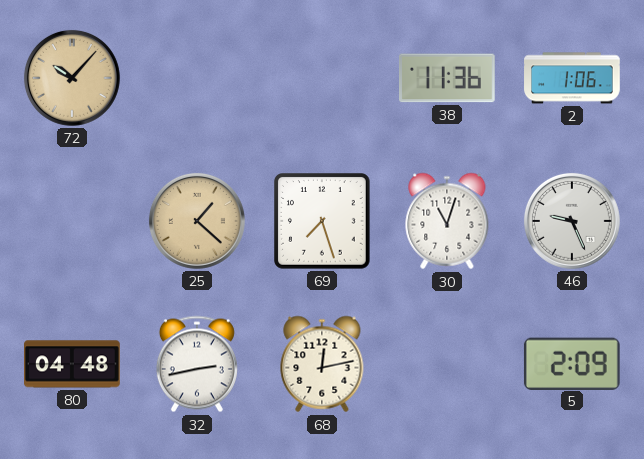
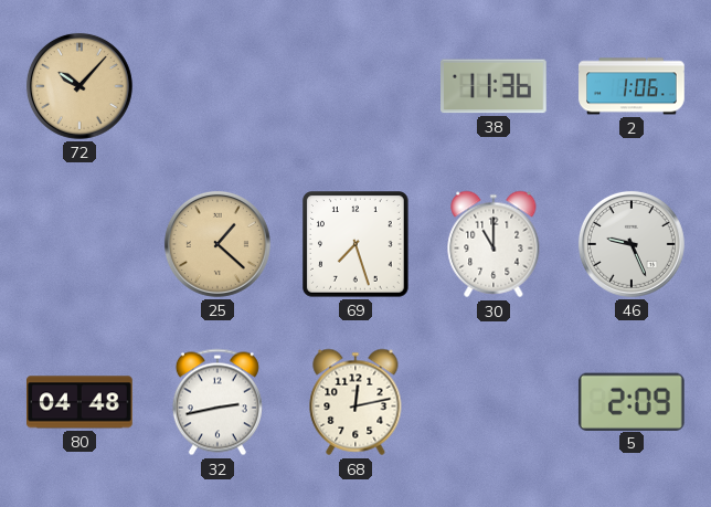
30: 11:03 -> 11:00
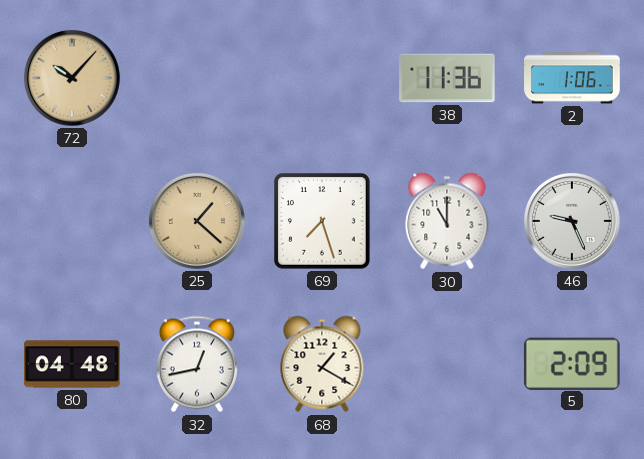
32: 2:43 -> 12:43
68: 12:13 -> 1:20
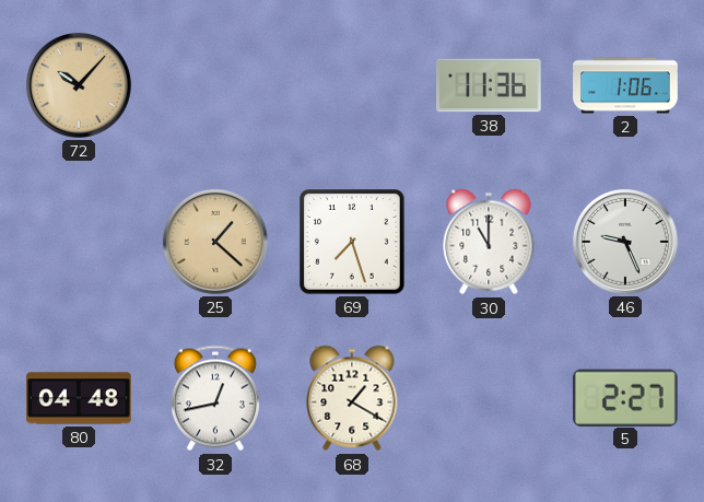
5: 2:09 -> 2:27
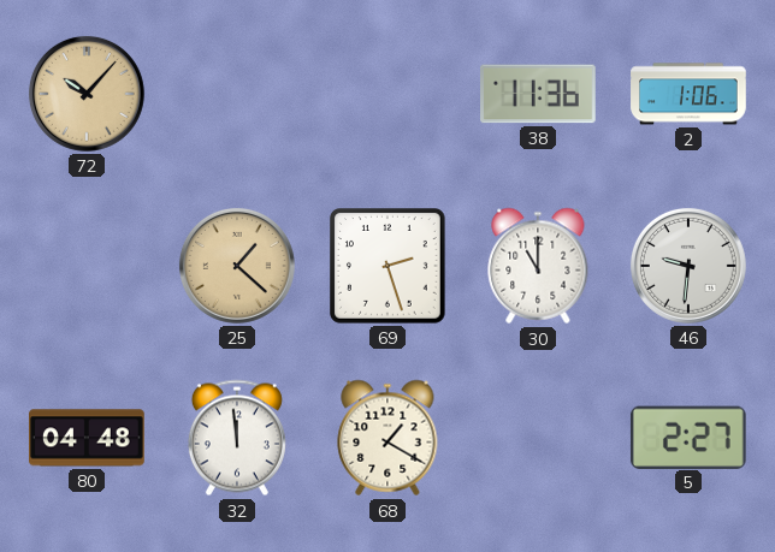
69: 7:27 -> 2:27
46: 9:26 -> 9:31
32: 12:43 -> 11:59
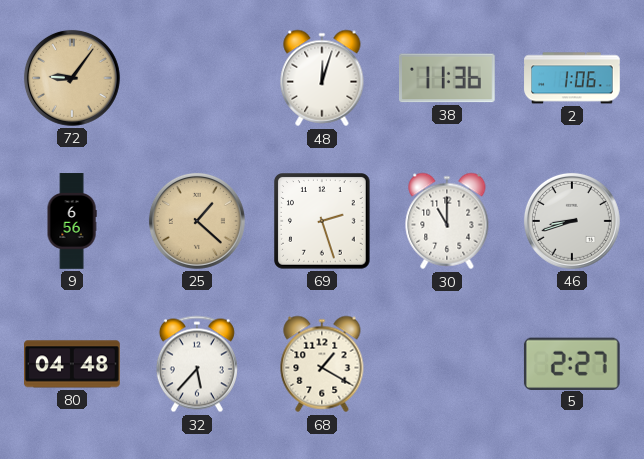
72: 10:07 -> 9:06
48: none -> 12:03
9: none -> 6:56
46: 9:31 -> 8:42
32: 11:59 -> 5:37
